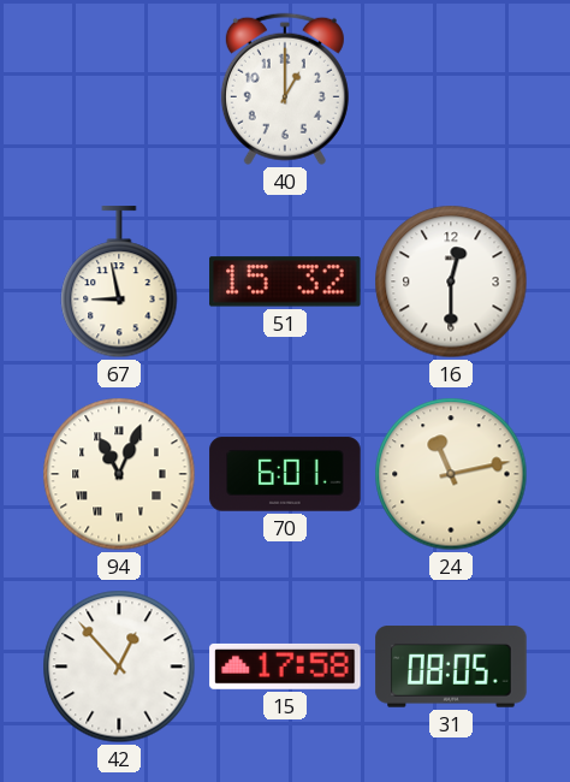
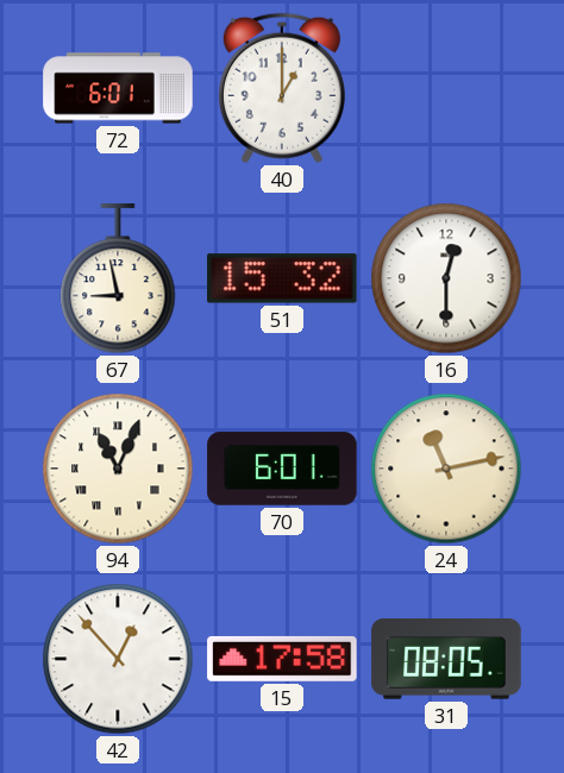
72: none -> 6:01
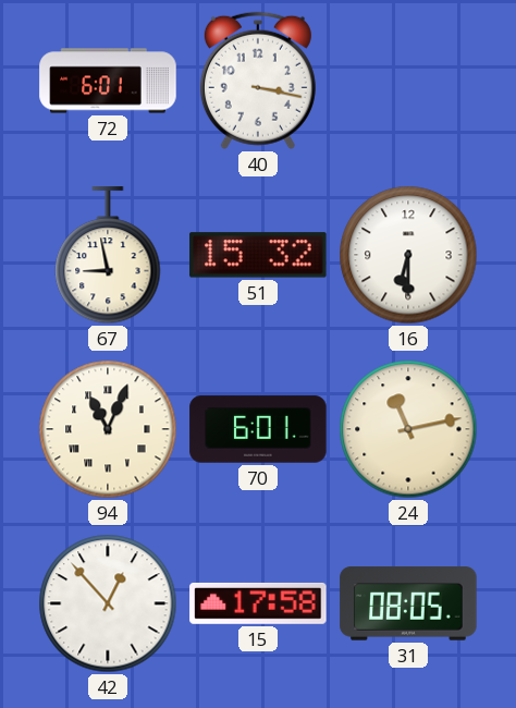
40: 1:00 -> 3:17
16: 12:30 -> 6:30
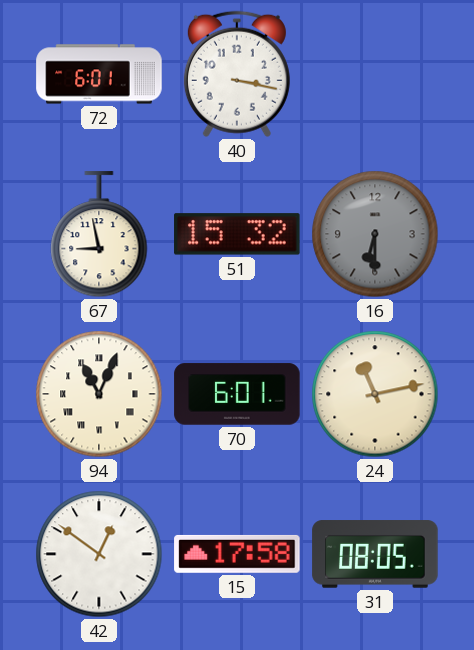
16 dial: white -> grey
42: 12:53 -> 12:51
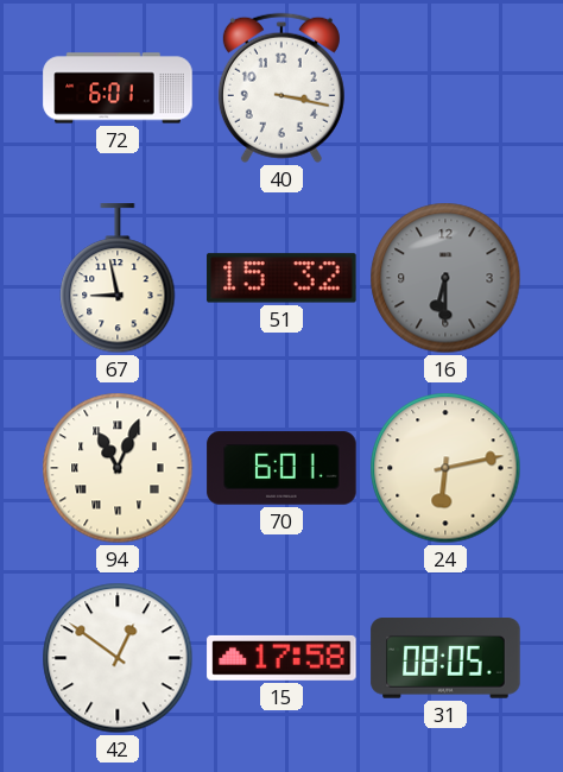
24: 11:13 -> 6:13
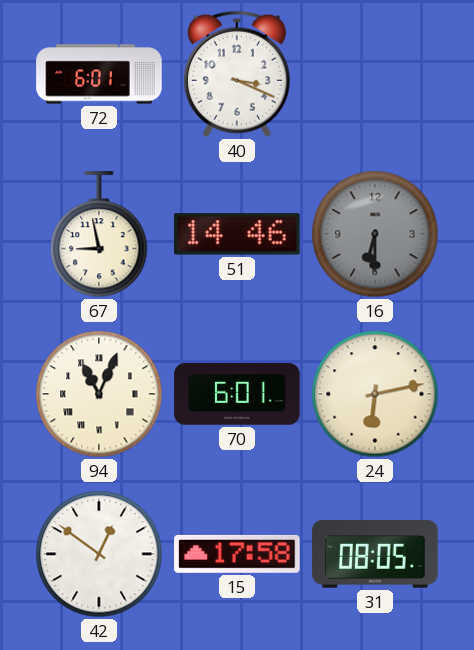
40: 3:17 -> 3:19
51: 15:32 -> 14:46
